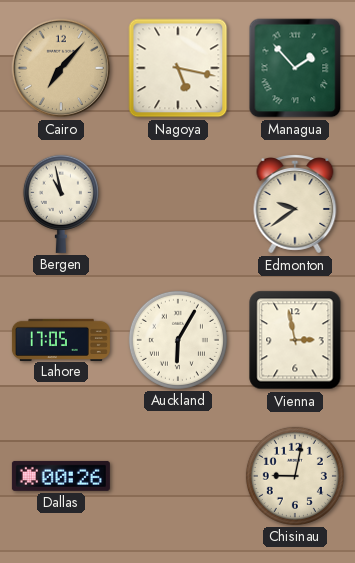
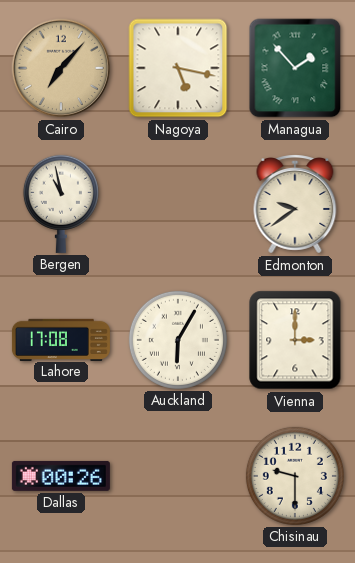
Lahore: 17:05 -> 17:08
Vienna: 2:58 -> 3:00
Chisinau: 9:02 -> 9:30
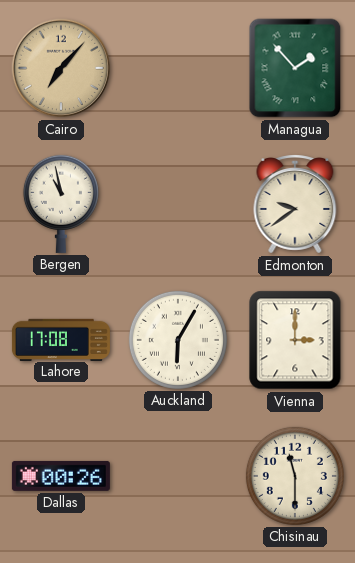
Nagoya: 5:17 -> none
Chisinau: 9:30 -> 11:30
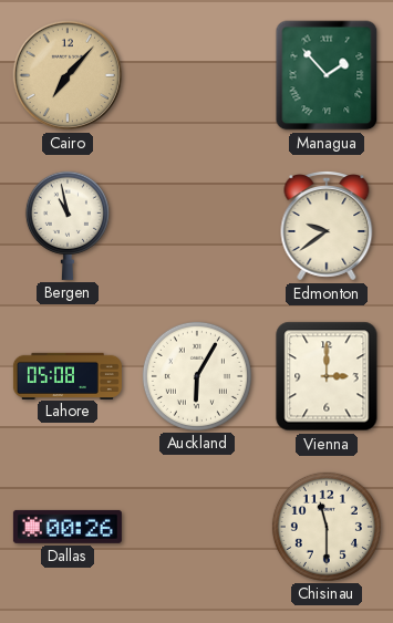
Lahore: 17:08 -> 05:08
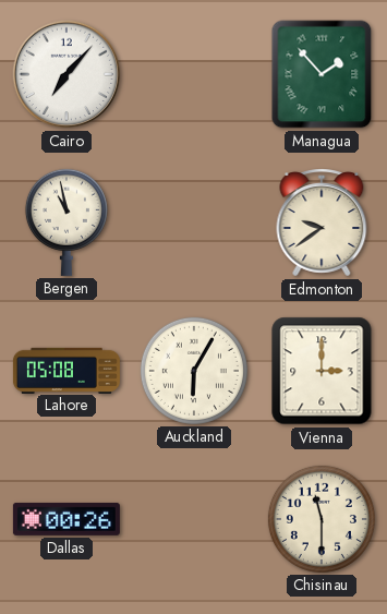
Cairo dial: champagne -> white
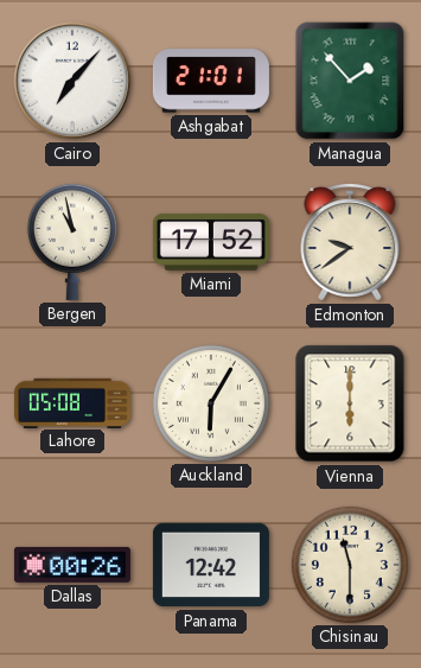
Ashgabat: none -> 21:01
Miami: none -> 17:52
Vienna: 3:00 -> 6:00
Panama: none -> 12:42
